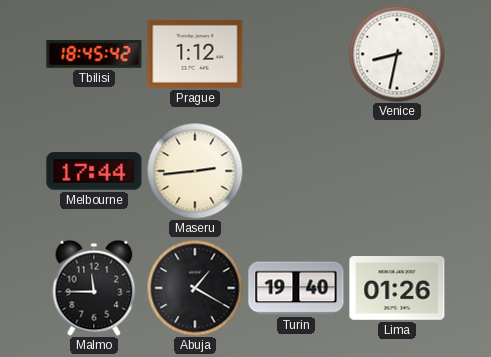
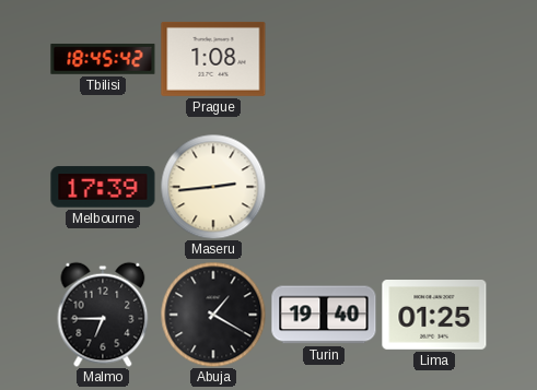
Prague: 1:12 -> 1:08
Venice: 8:32 -> none
Melbourne: 17:44 -> 17:39
Malmo: 11:45 -> 6:45
Lima: 01:26 -> 01:25
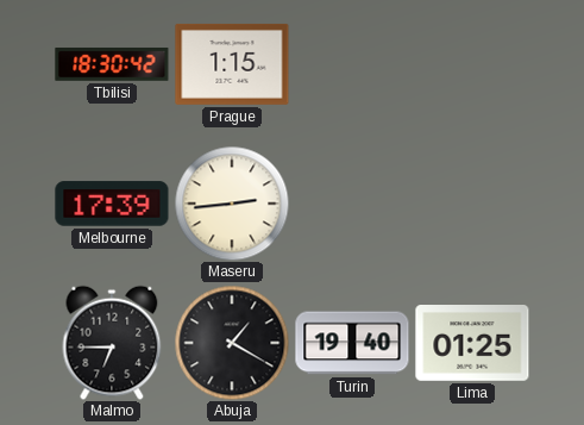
Tbilisi: 18:45 -> 18:30
Prague: 1:08 -> 1:15
